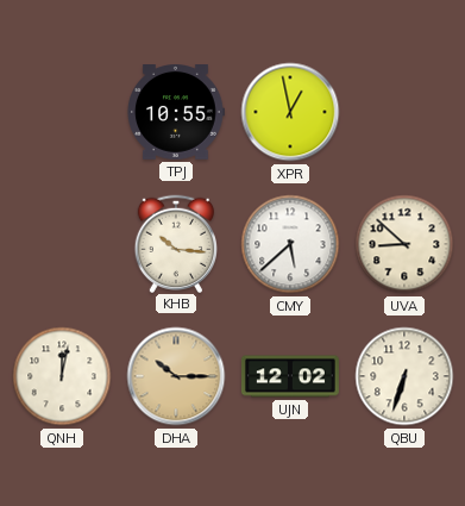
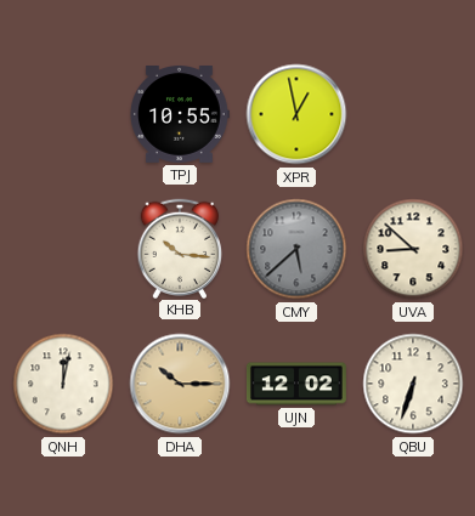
CMY dial: white -> grey
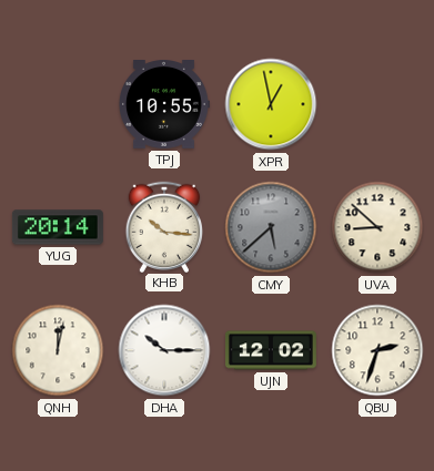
YUG: none -> 20:14
DHA dial: champagne -> white
QBU: 6:33 -> 2:33
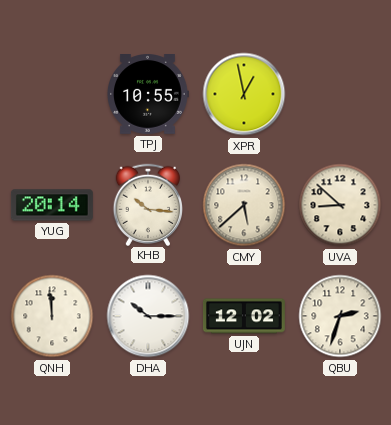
CMY dial: grey -> cream
QNH: 12:02 -> 11:59
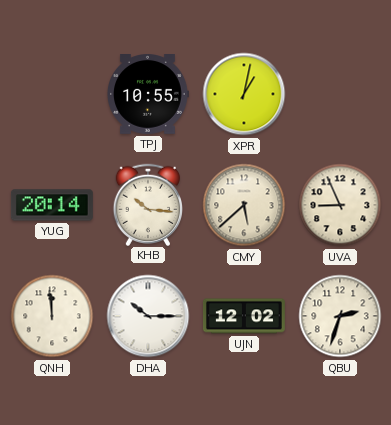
XPR: 12:58 -> 1:02
UVA: 8:52 -> 8:56
